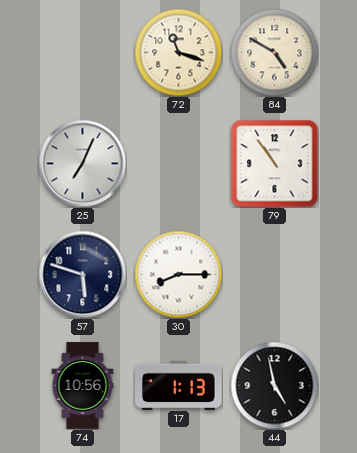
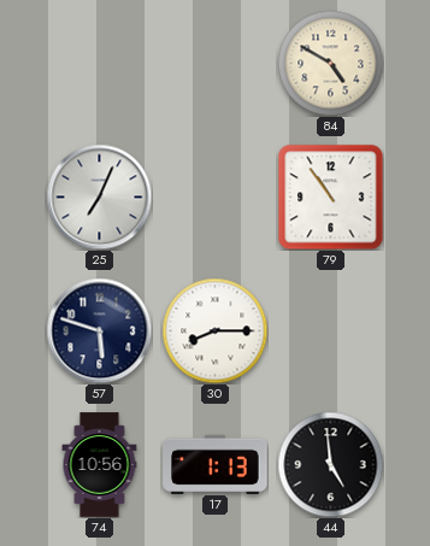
72: 11:18 -> none
44: 4:58 -> 4:59
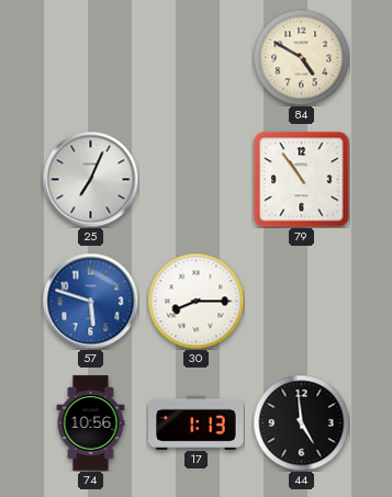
57 dial: navy -> blue
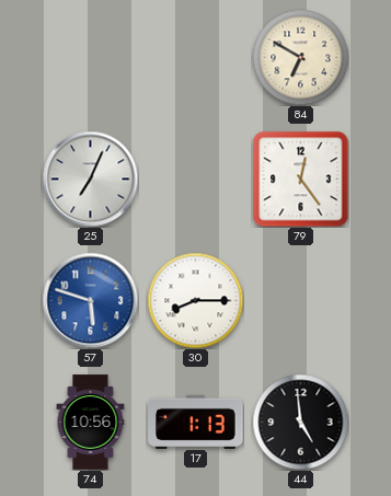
84: 4:50 -> 6:50
79: 10:54 -> 12:24
